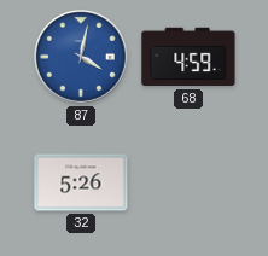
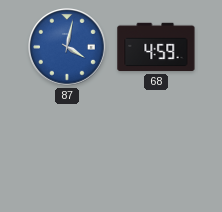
32: 5:26 -> none
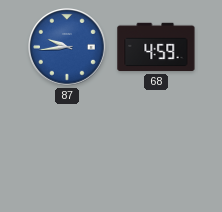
87: 4:02 -> 9:44
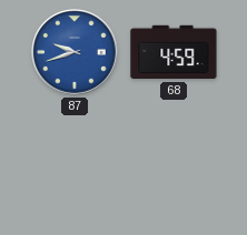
87: 9:44 -> 9:42
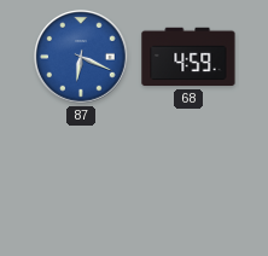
87: 9:42 -> 6:19
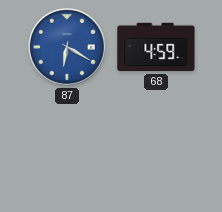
87: 6:19 -> 6:20
